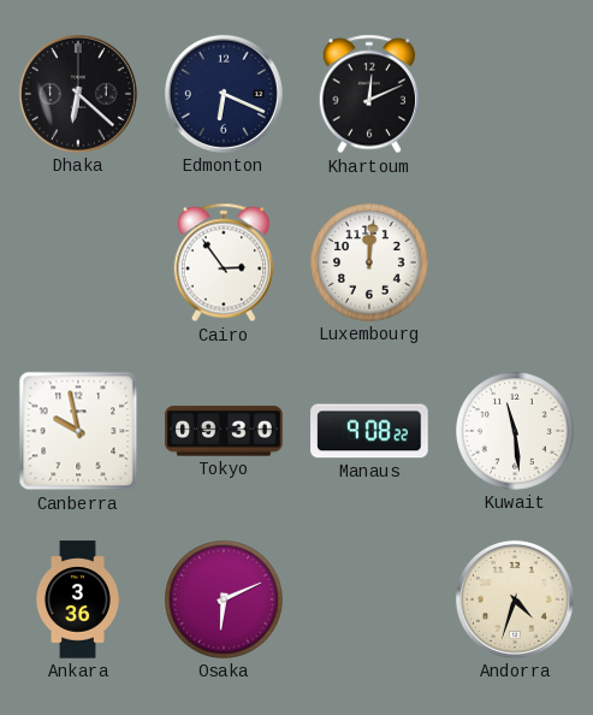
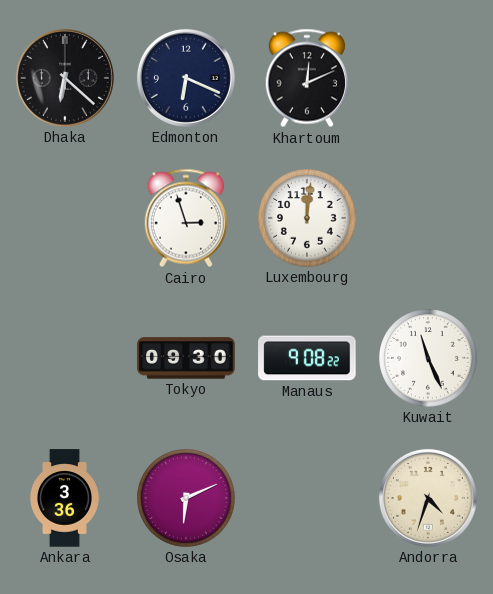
Cairo: 2:54 -> 2:57
Canberra: 9:58 -> none
Kuwait: 11:29 -> 11:26
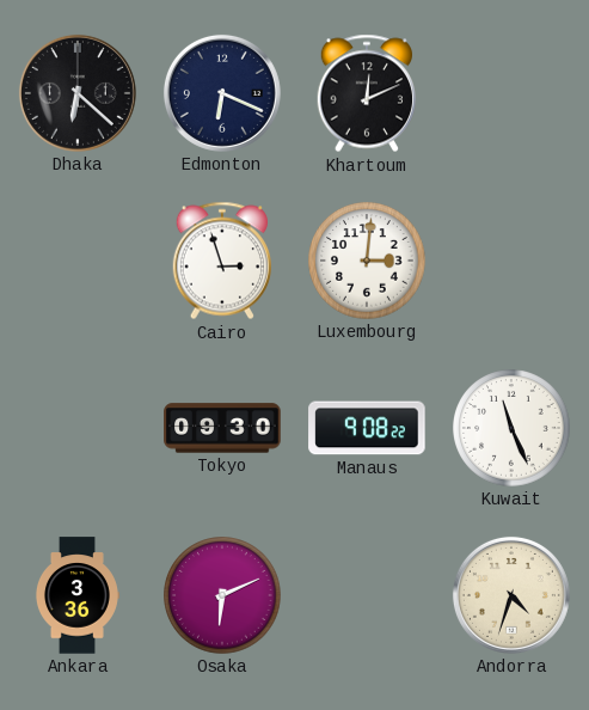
Luxembourg: 12:01 -> 3:01
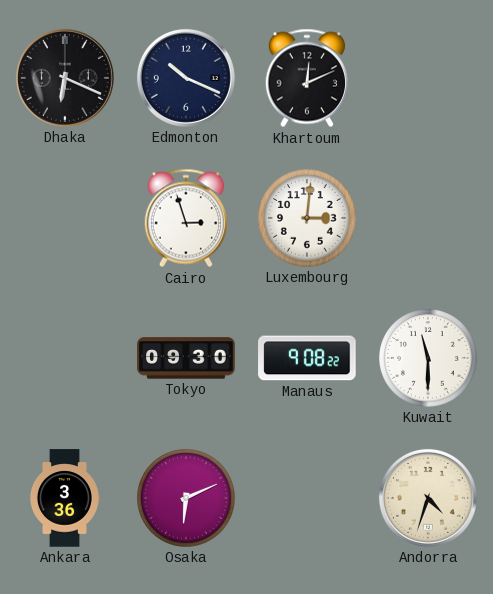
Dhaka: 6:22 -> 6:19
Edmonton: 6:19 -> 10:19
Kuwait: 11:26 -> 11:30
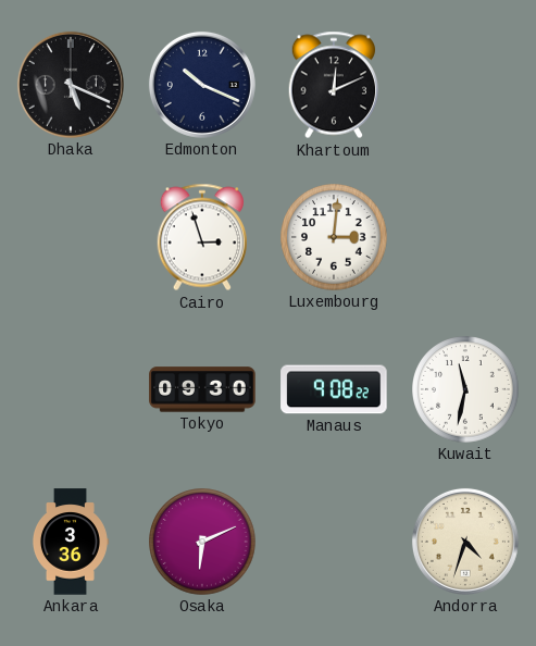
Dhaka: 6:19 -> 5:19
Kuwait: 11:30 -> 11:32
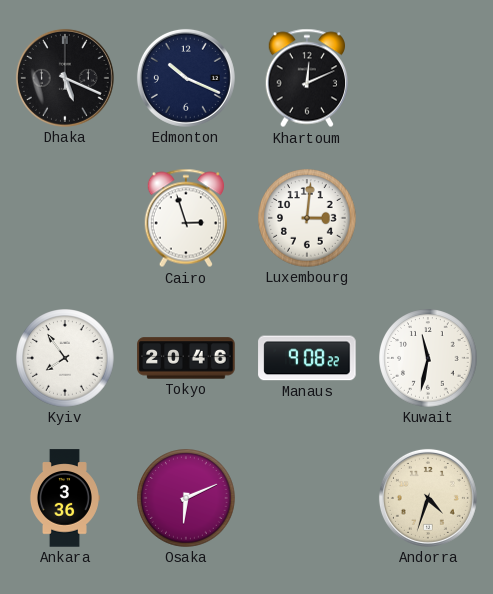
Kyiv: none -> 7:54
Tokyo: 09:30 -> 20:46
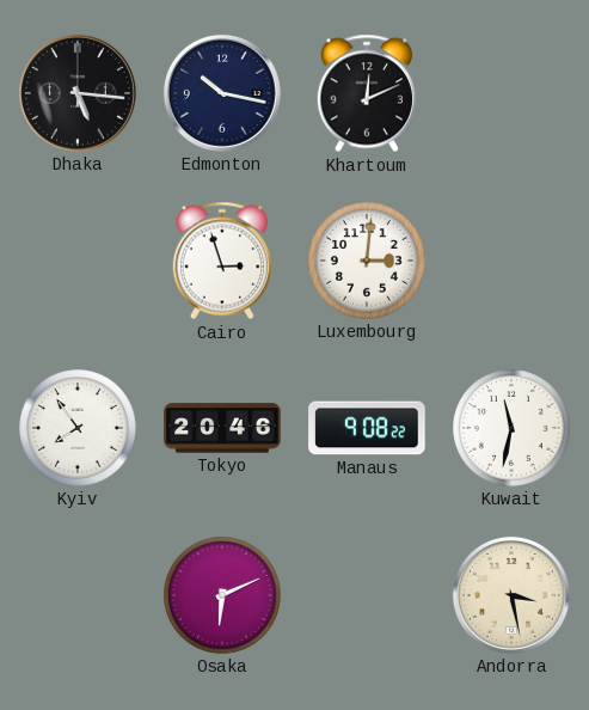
Dhaka: 5:19 -> 5:16
Edmonton: 10:19 -> 10:17
Ankara: 3:36 -> none
Andorra: 4:33 -> 3:28
